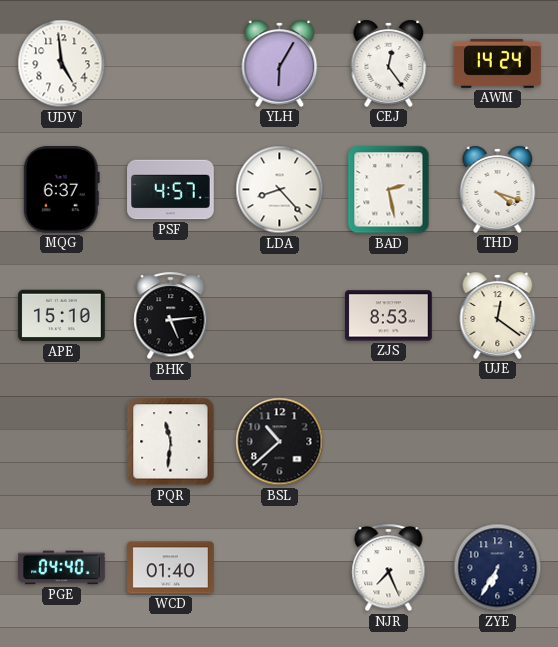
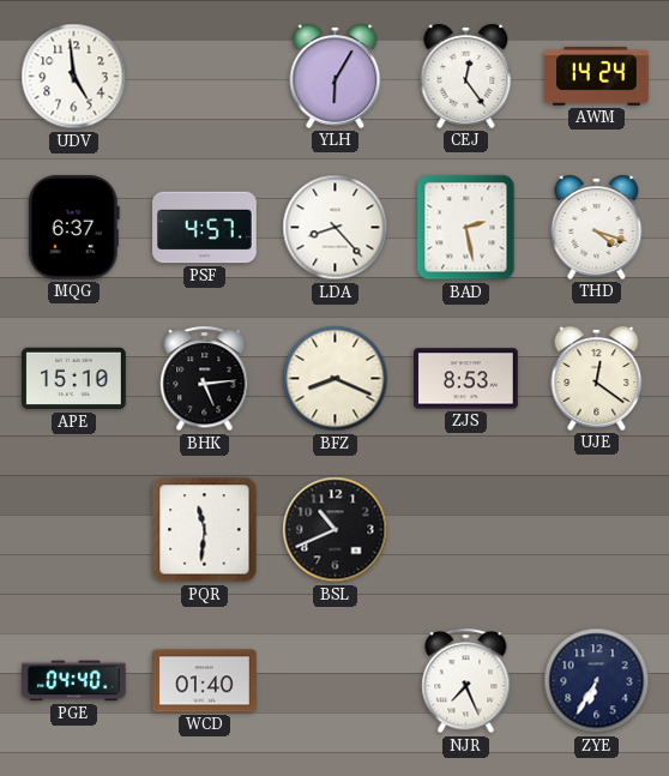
BFZ: none -> 8:19
BSL: 10:38 -> 10:41
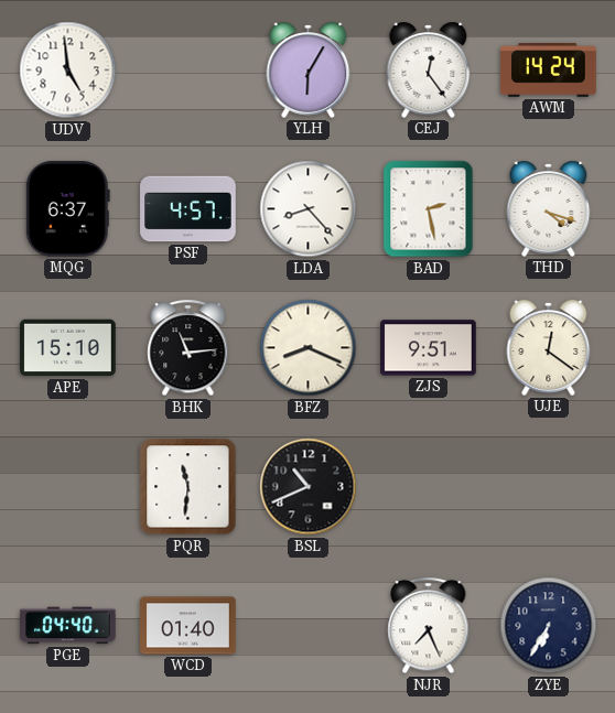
BHK: 5:14 -> 11:14
ZJS: 8:53 -> 9:51
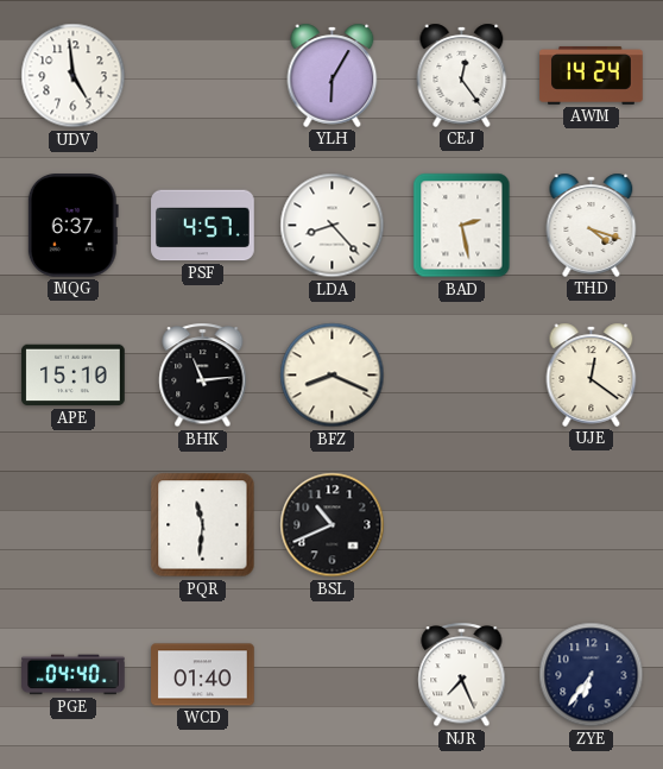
ZJS: 9:51 -> none
ZYE: 6:35 -> 6:36
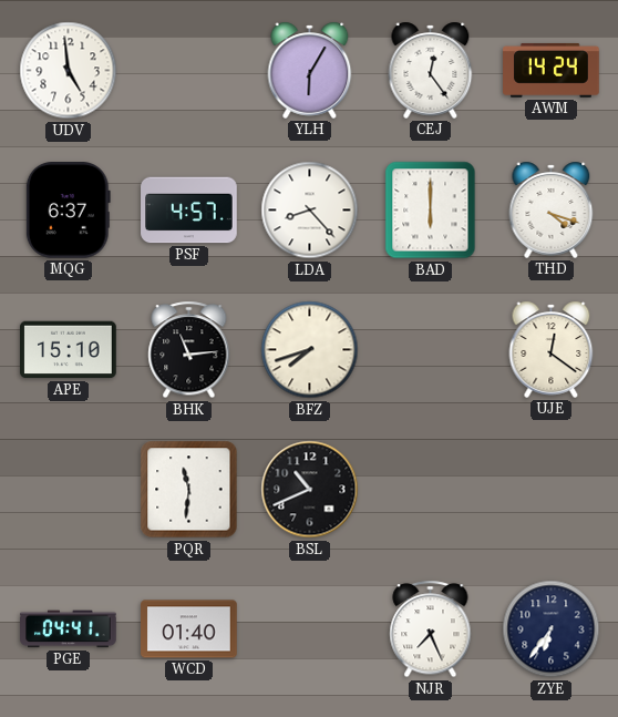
BAD: 2:28 -> 6:00
BFZ: 8:19 -> 7:42
PGE: 04:40 -> 04:41
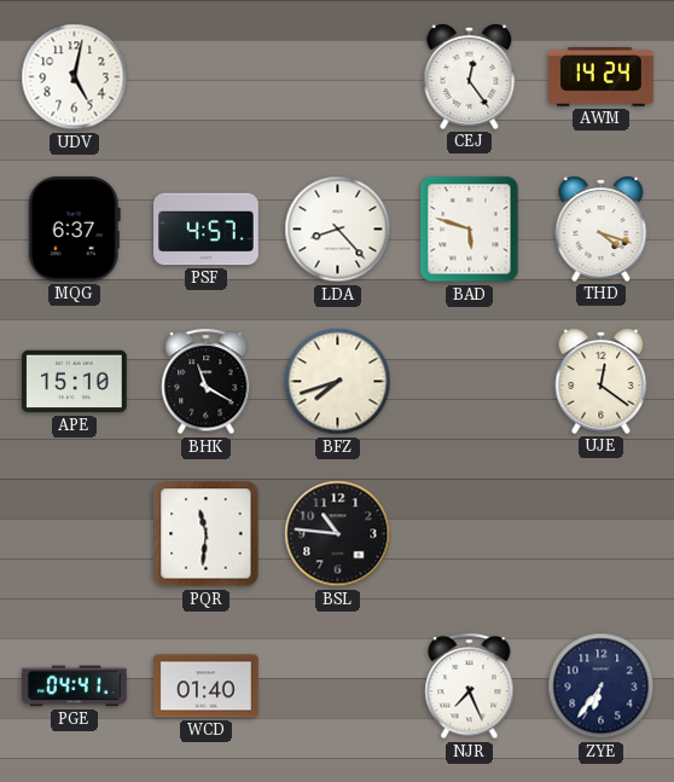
UDV: 4:59 -> 5:02
YLH: 6:05 -> none
BAD: 6:00 -> 5:48
BHK: 11:14 -> 11:20
BSL: 10:41 -> 10:46
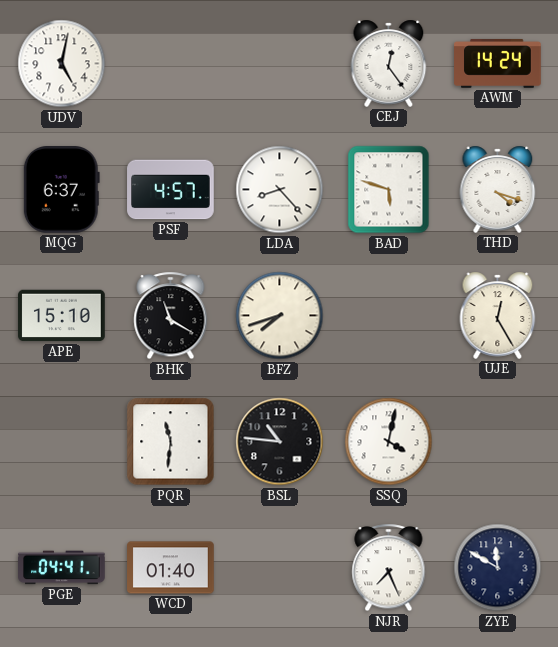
UJE: 12:21 -> 12:25
SSQ: none -> 4:02
ZYE: 6:36 -> 11:50
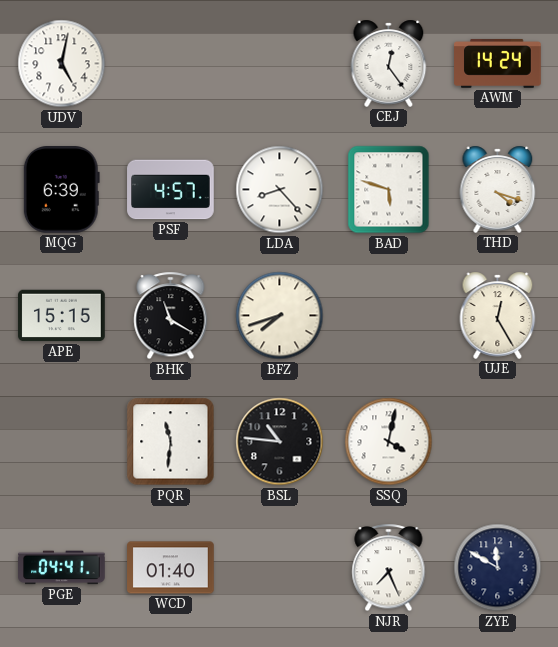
MQG: 6:37 -> 6:39
APE: 15:10 -> 15:15
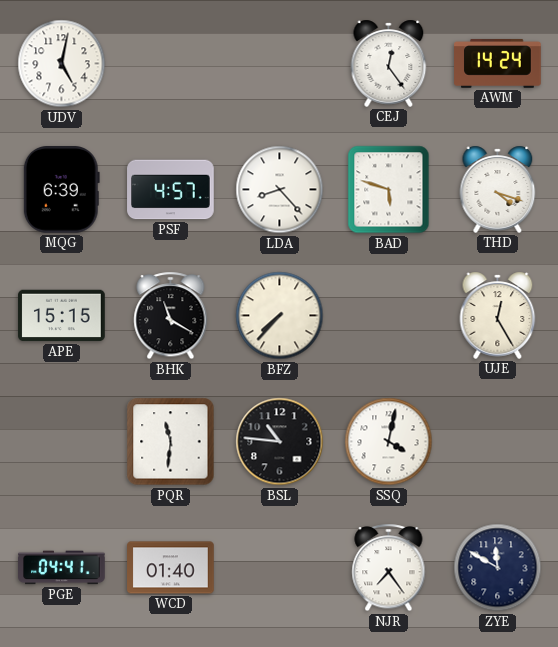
BFZ: 7:42 -> 7:37
NJR: 7:26 -> 7:24
